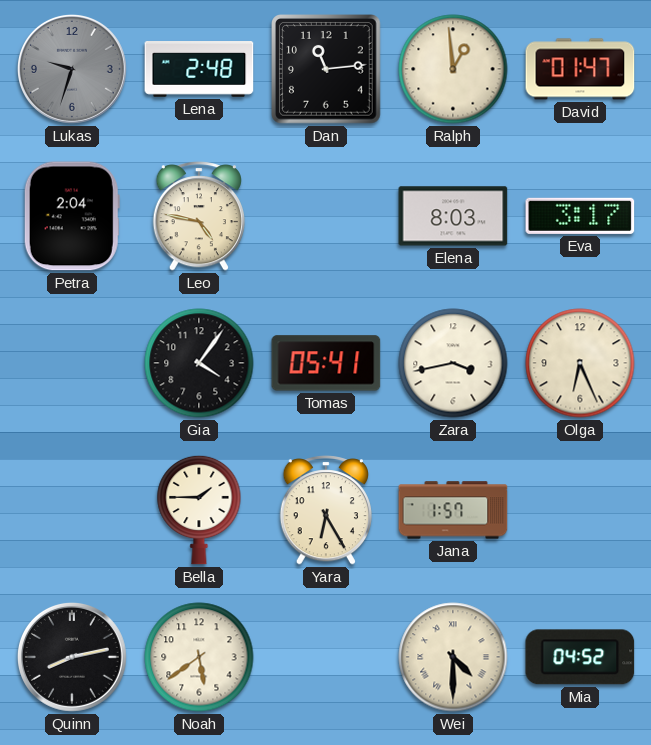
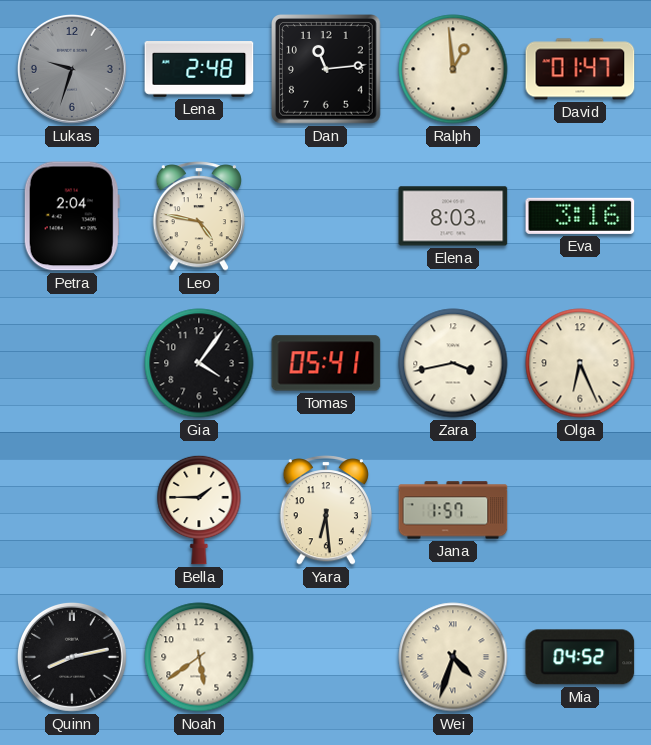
Eva: 3:17 -> 3:16
Yara: 6:25 -> 6:29
Wei: 4:30 -> 4:33
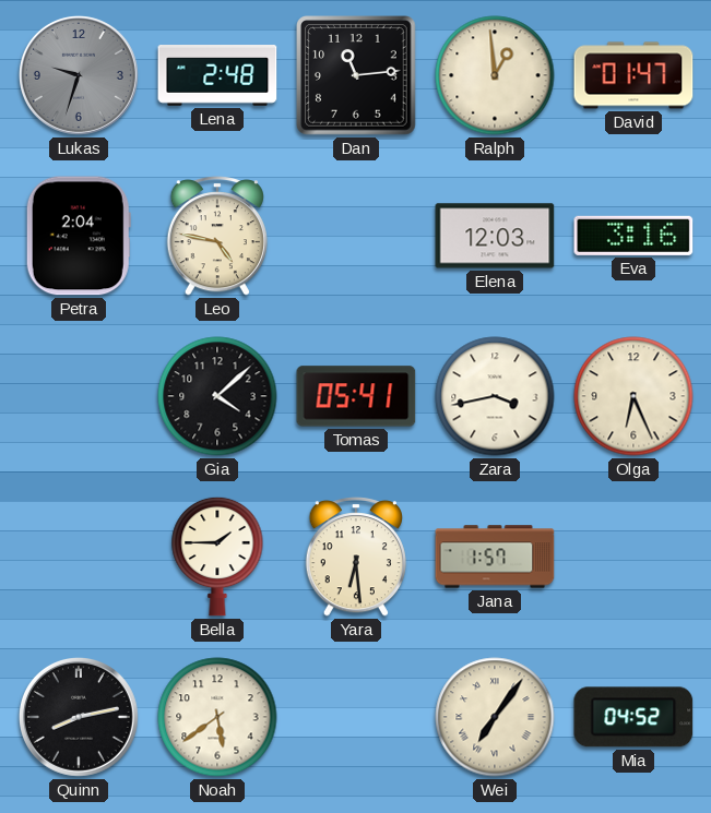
Elena: 8:03 -> 12:03
Gia: 4:06 -> 4:08
Wei: 4:33 -> 7:06
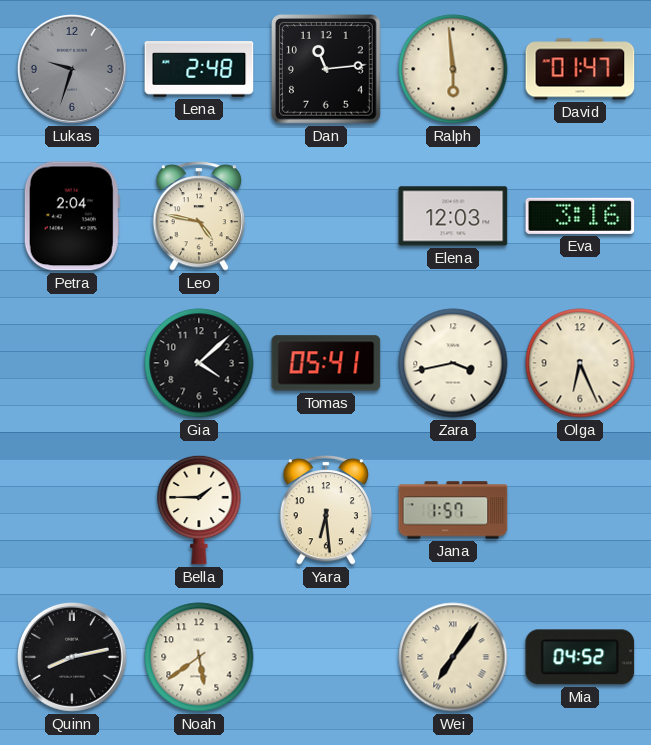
Ralph: 12:59 -> 5:59
